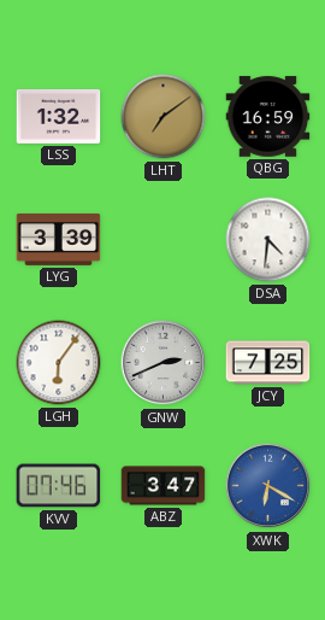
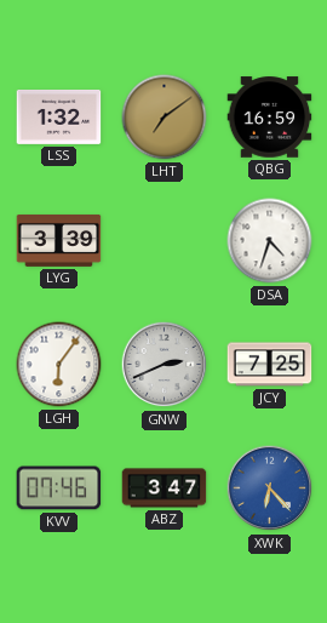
DSA: 4:31 -> 4:33
XWK: 6:20 -> 6:23
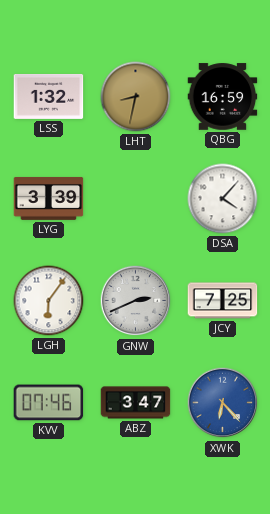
LHT: 7:09 -> 8:32
DSA: 4:33 -> 4:07
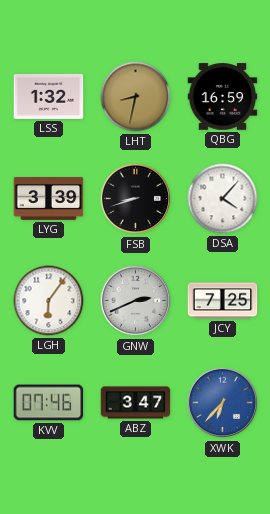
FSB: none -> 8:42
XWK: 6:23 -> 6:37
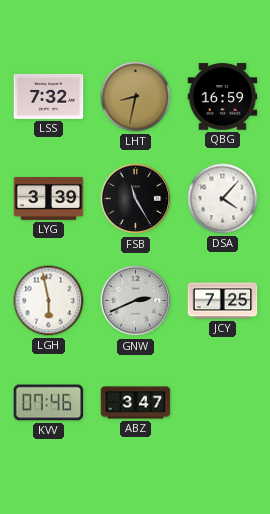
LSS: 1:32 -> 7:32
FSB: 8:42 -> 11:25
LGH: 6:06 -> 5:58
XWK: 6:37 -> none
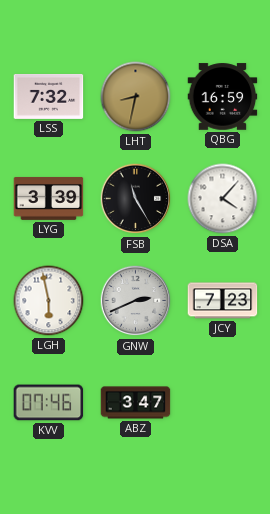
JCY: 7:25 -> 7:23
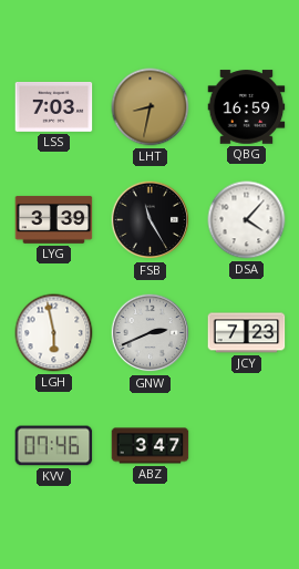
LSS: 7:32 -> 7:03
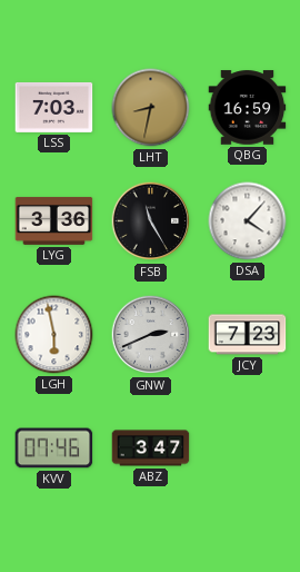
LYG: 3:39 -> 3:36
